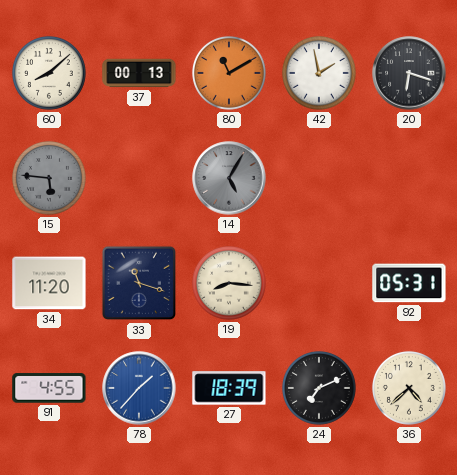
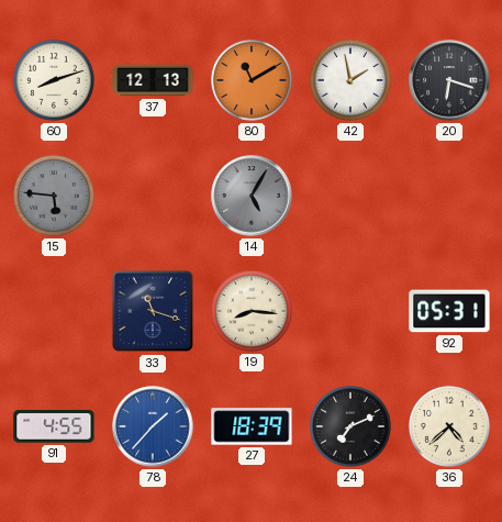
60: 8:08 -> 8:12
37: 00:13 -> 12:13
34: 11:20 -> none
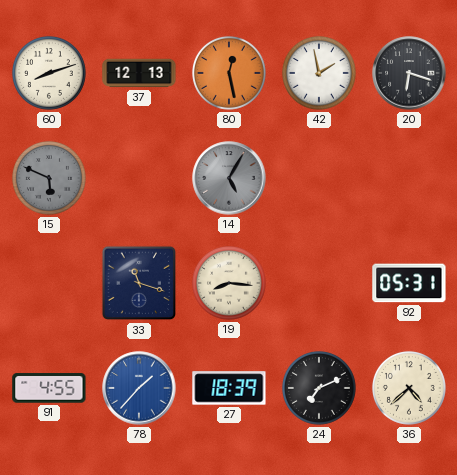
80: 11:10 -> 12:28
15: 5:46 -> 5:49
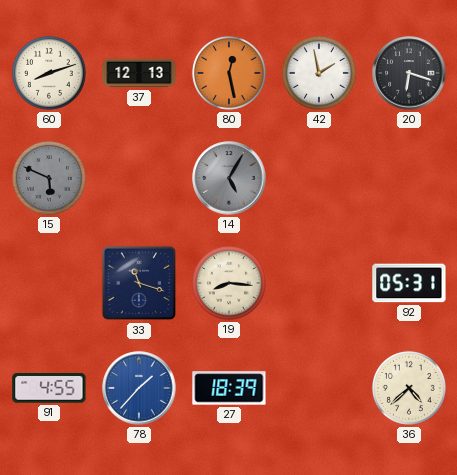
24: 7:11 -> none
